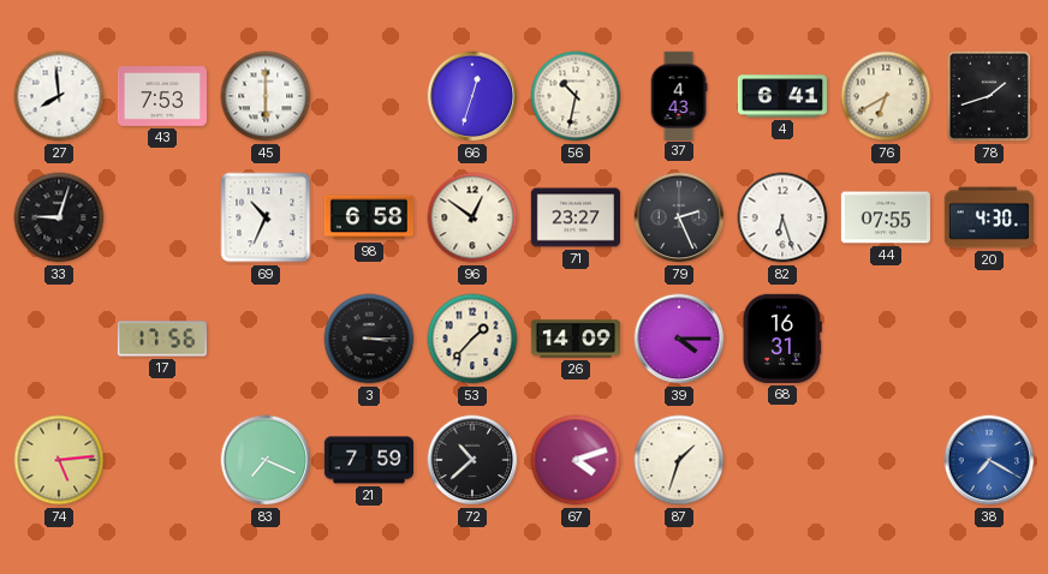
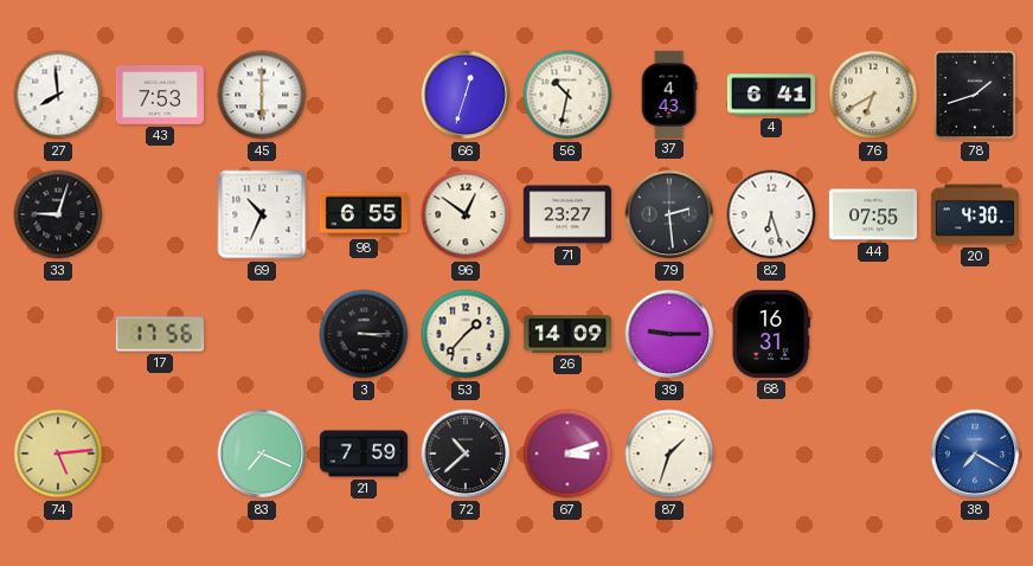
98: 6:58 -> 6:55
79: 2:26 -> 2:29
39: 4:15 -> 9:15
67: 4:12 -> 3:12
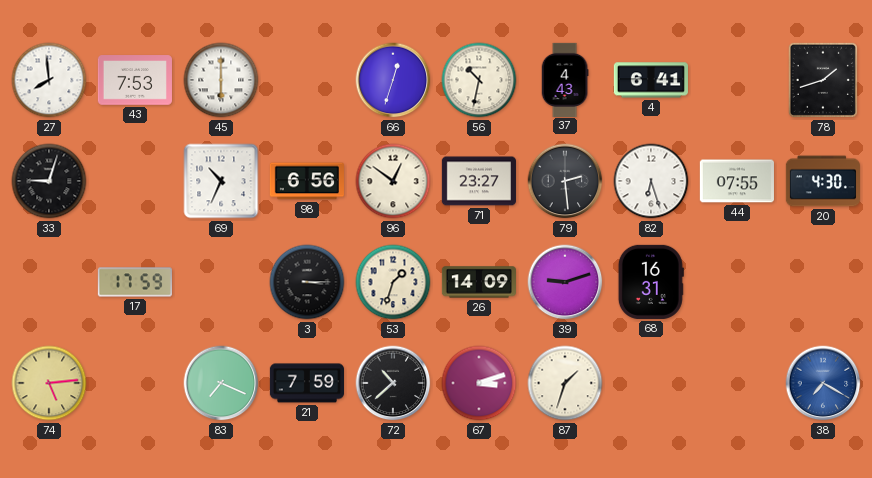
76: 6:40 -> none
98: 6:55 -> 6:56
17: 17:56 -> 17:59
53: 1:37 -> 1:33
39: 9:15 -> 9:12
